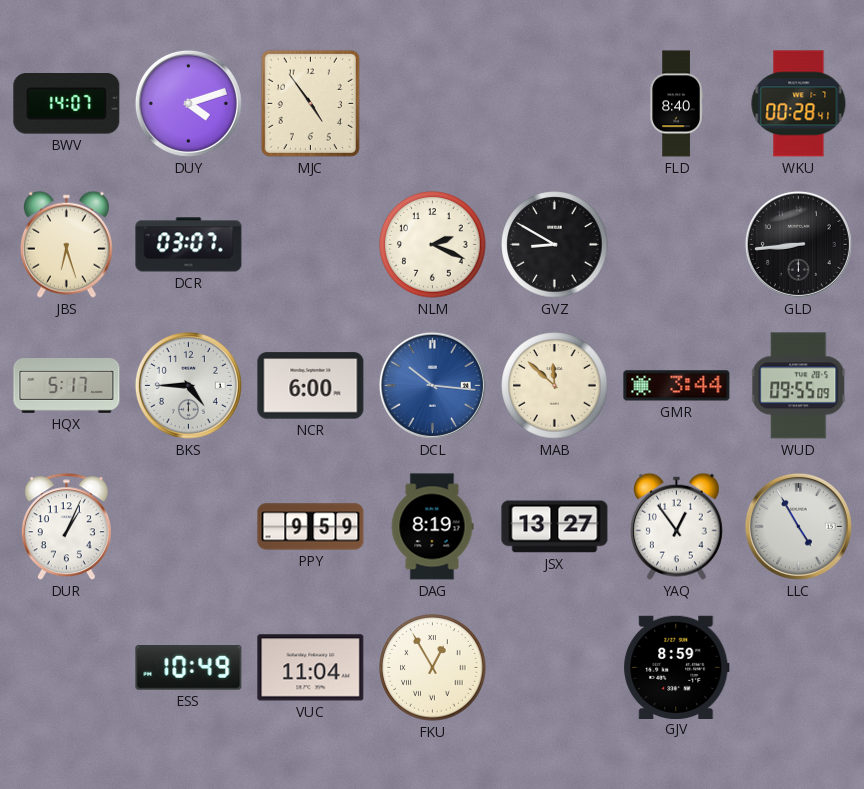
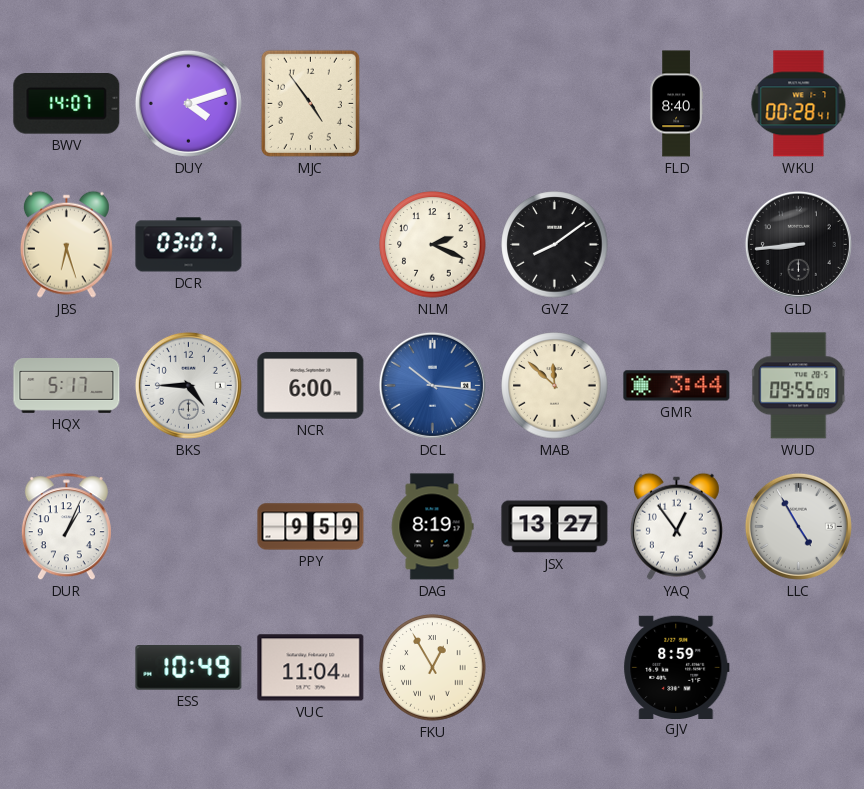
GVZ: 8:50 -> 8:09
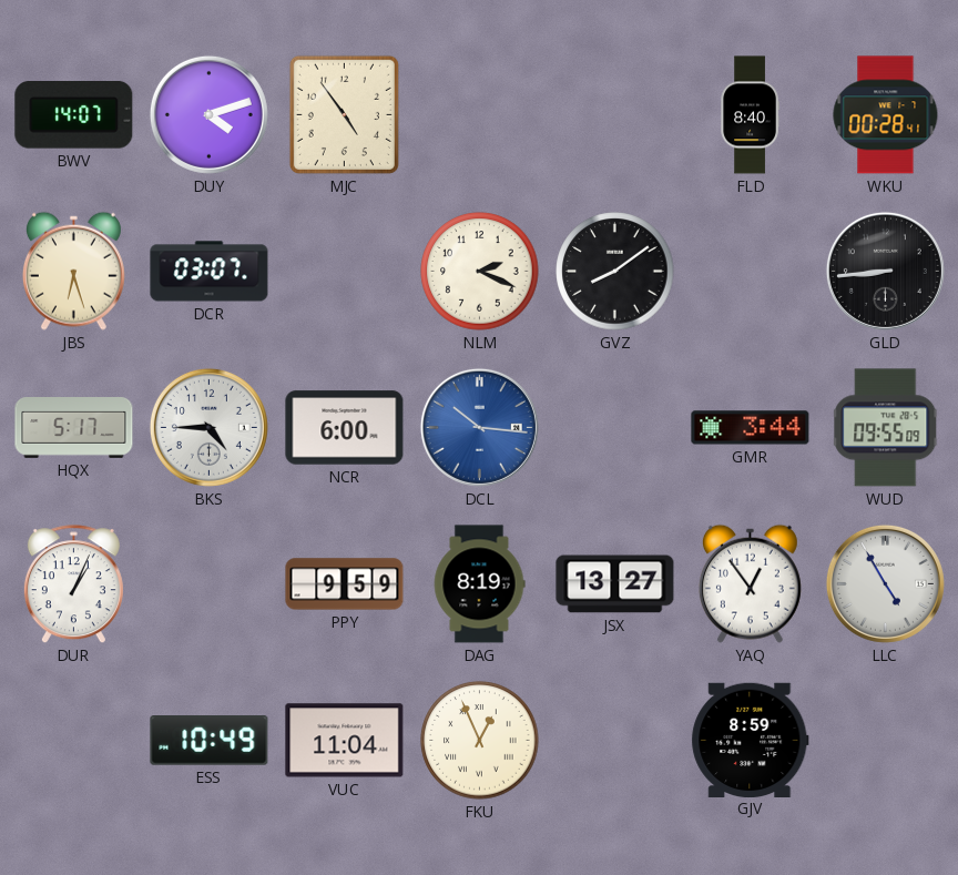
MAB: 11:52 -> none
FKU: 12:55 -> 12:56
